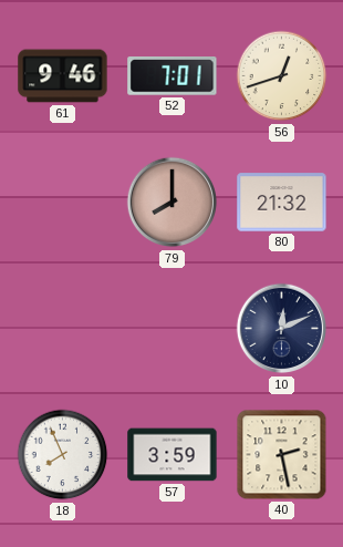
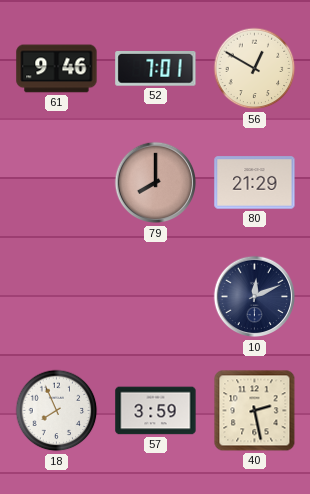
56: 12:42 -> 12:50
80: 21:32 -> 21:29
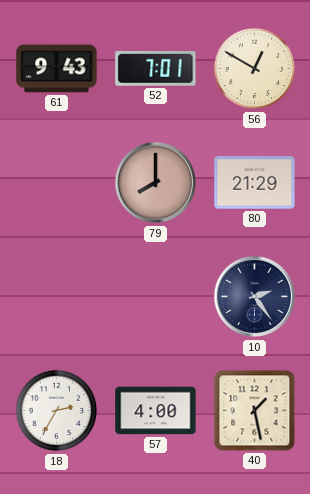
61: 9:46 -> 9:43
10: 12:11 -> 2:24
18: 7:56 -> 2:35
57: 3:59 -> 4:00
40: 2:28 -> 1:28
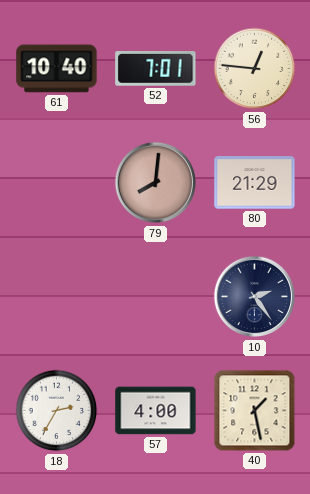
61: 9:43 -> 10:40
56: 12:50 -> 12:46
79: 8:00 -> 8:01
